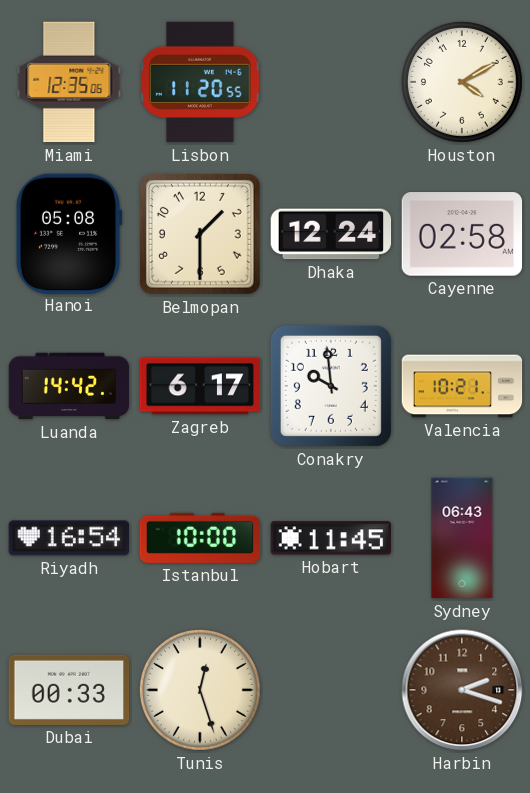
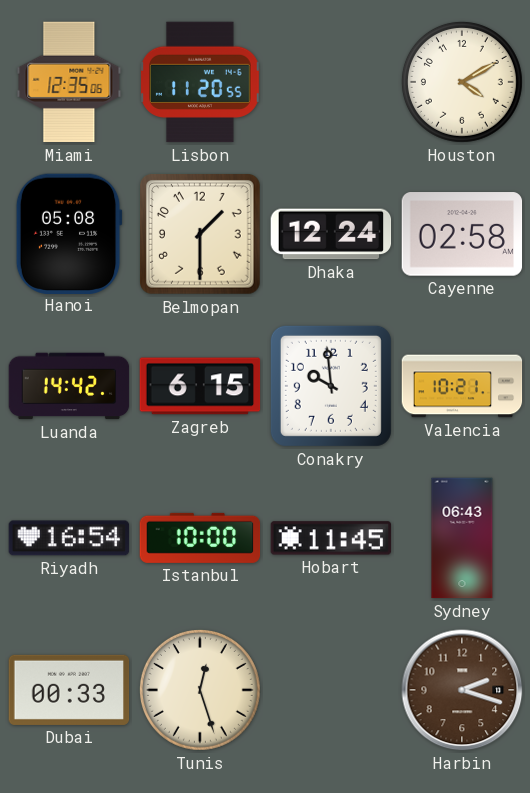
Zagreb: 6:17 -> 6:15
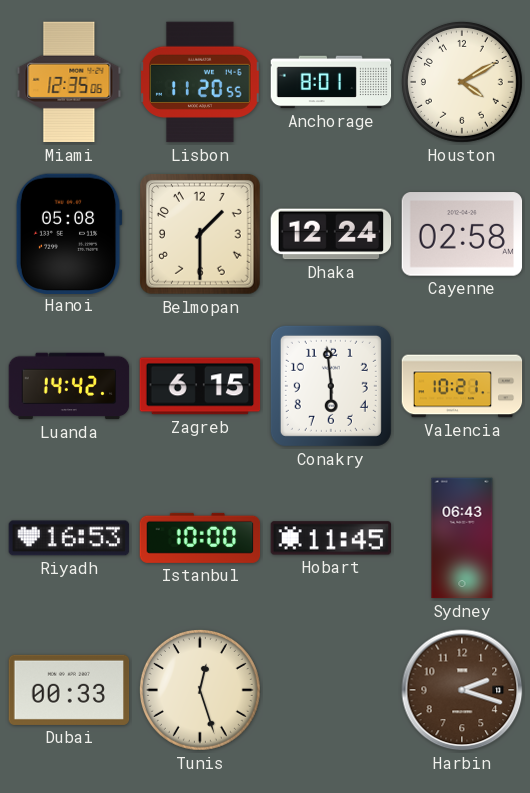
Anchorage: none -> 8:01
Conakry: 9:59 -> 5:59
Riyadh: 16:54 -> 16:53
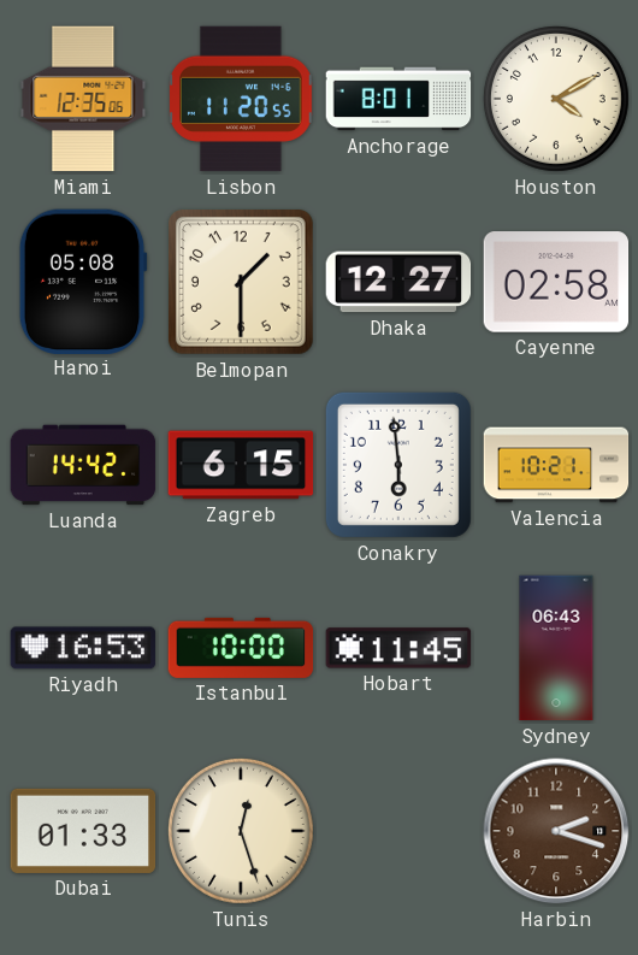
Dhaka: 12:24 -> 12:27
Dubai: 00:33 -> 01:33
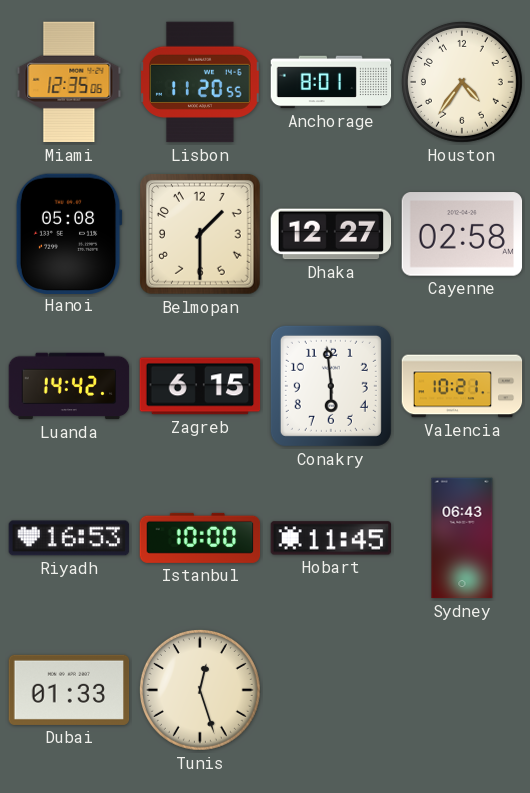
Houston: 4:10 -> 4:36
Harbin: 2:18 -> none
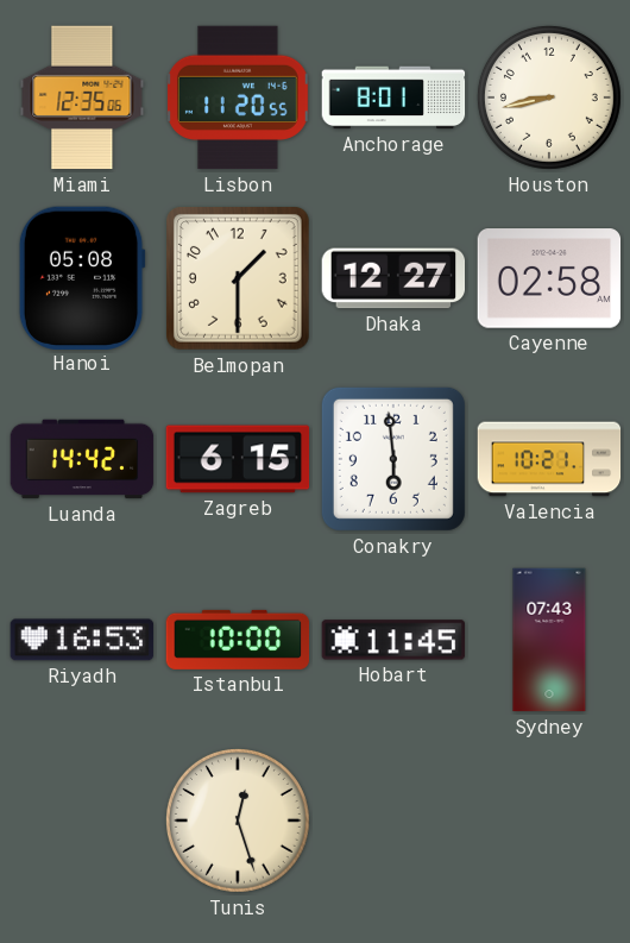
Houston: 4:36 -> 8:43
Sydney: 06:43 -> 07:43
Dubai: 01:33 -> none
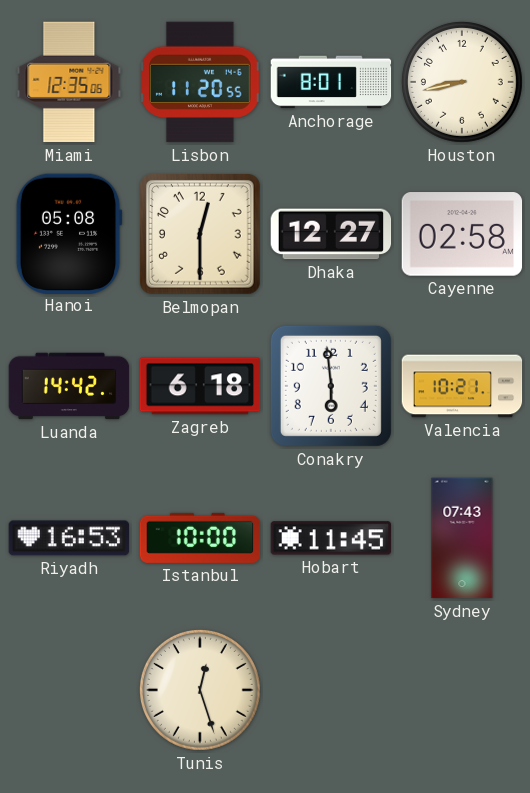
Belmopan: 1:30 -> 12:30
Zagreb: 6:15 -> 6:18
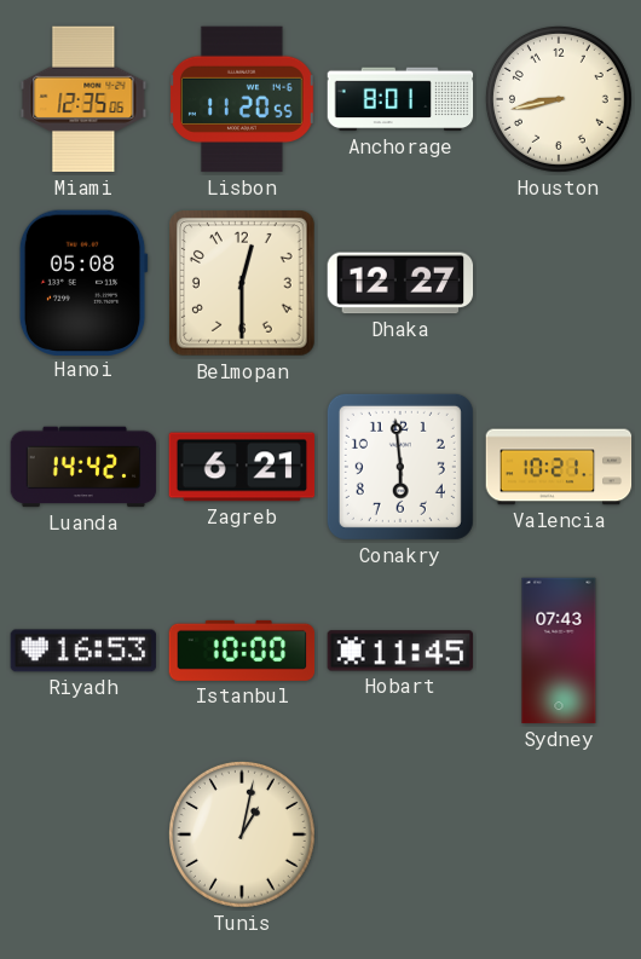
Cayenne: 02:58 -> none
Zagreb: 6:18 -> 6:21
Tunis: 12:27 -> 1:02
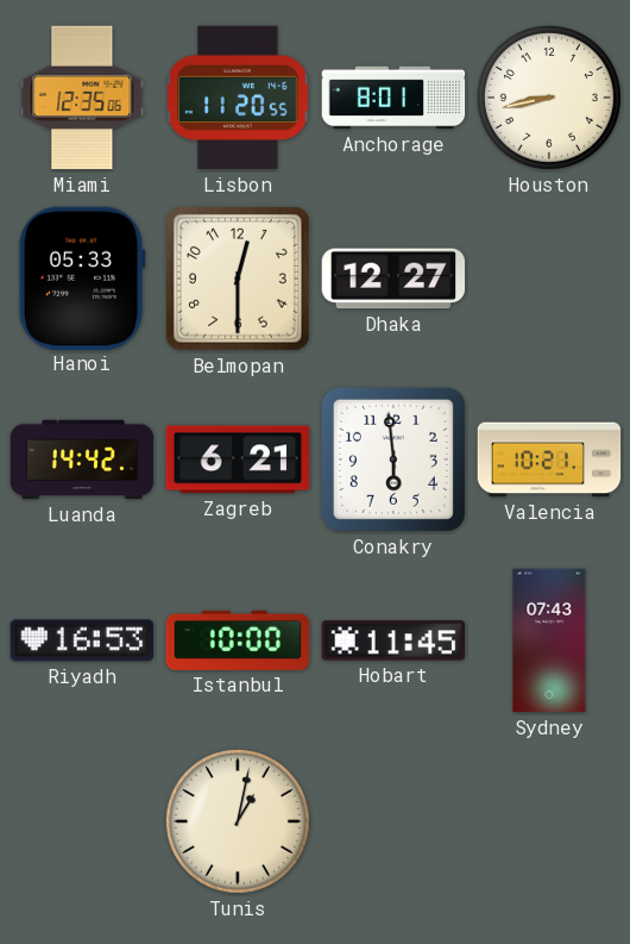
Hanoi: 05:08 -> 05:33
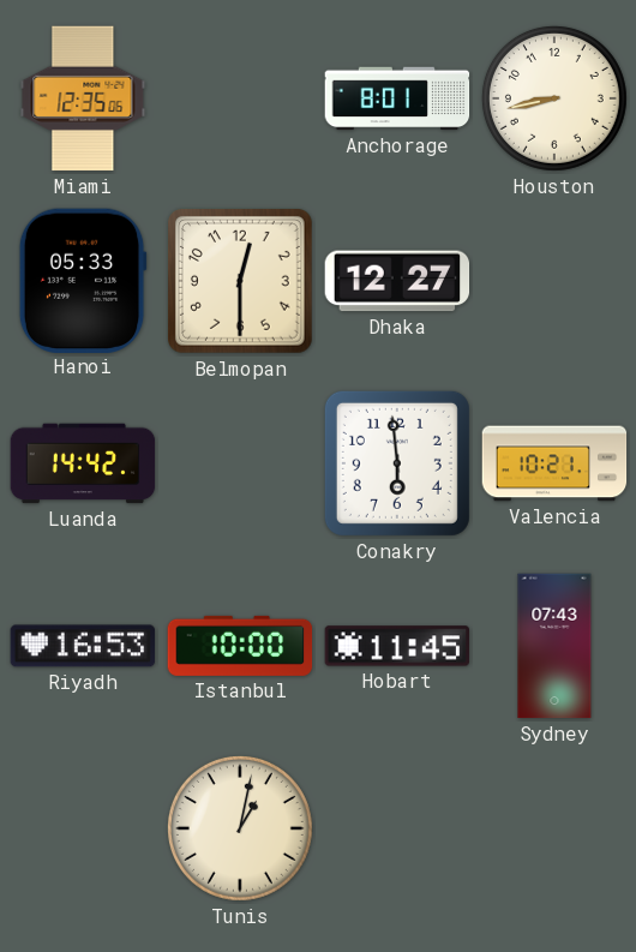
Lisbon: 11:20 -> none
Zagreb: 6:21 -> none
